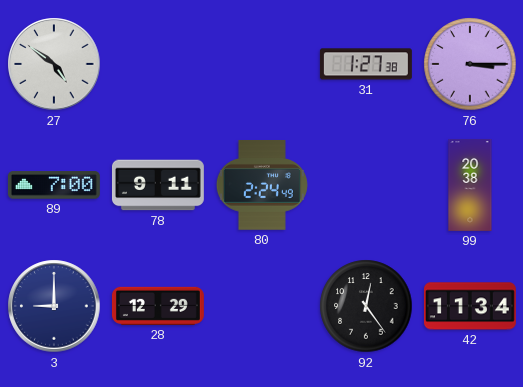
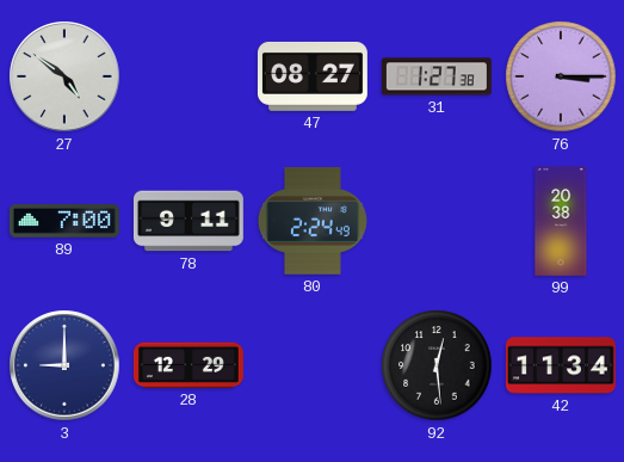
47: none -> 08:27
92: 12:24 -> 12:29
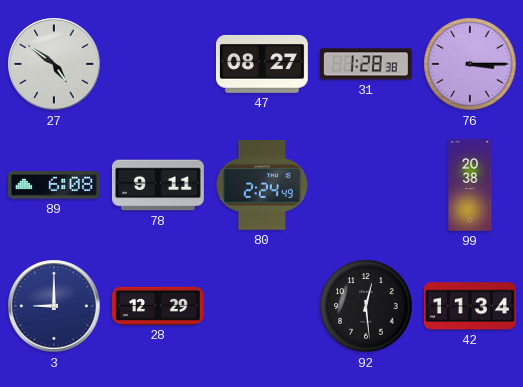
31: 1:27 -> 1:28
89: 7:00 -> 6:08
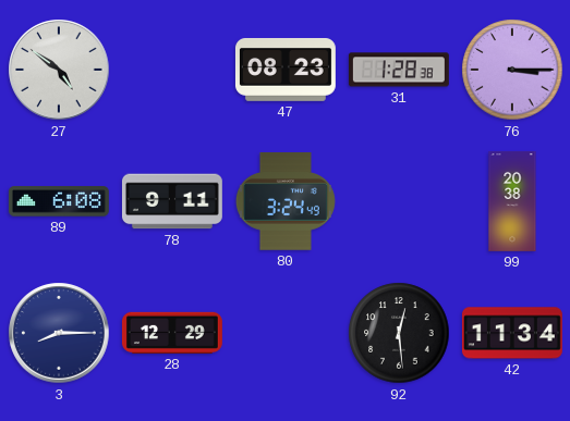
47: 08:27 -> 08:23
80: 2:24 -> 3:24
3: 9:00 -> 8:15
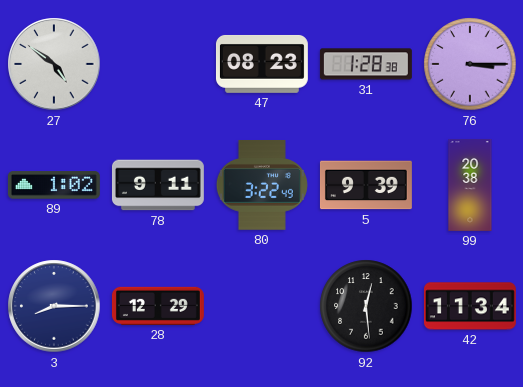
89: 6:08 -> 1:02
80: 3:24 -> 3:22
5: none -> 9:39
